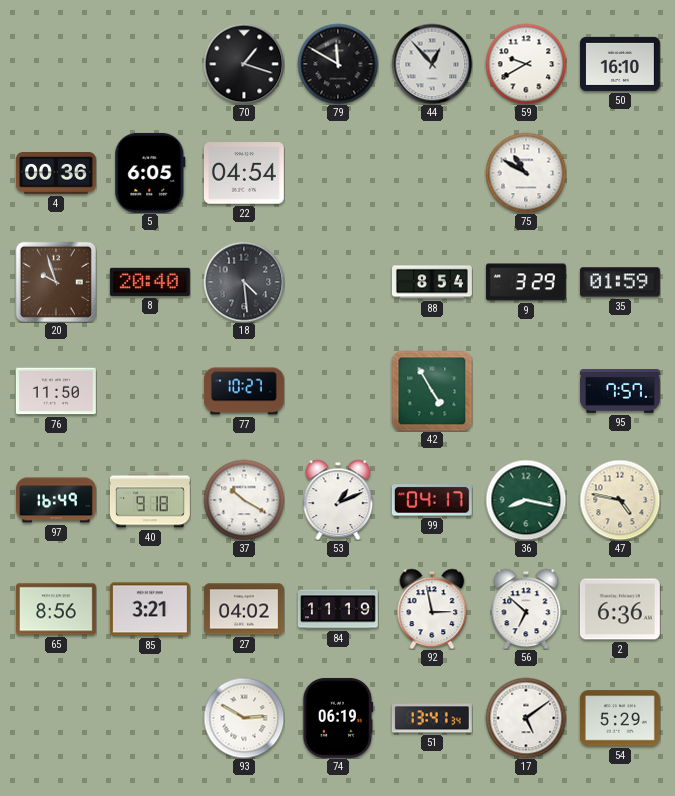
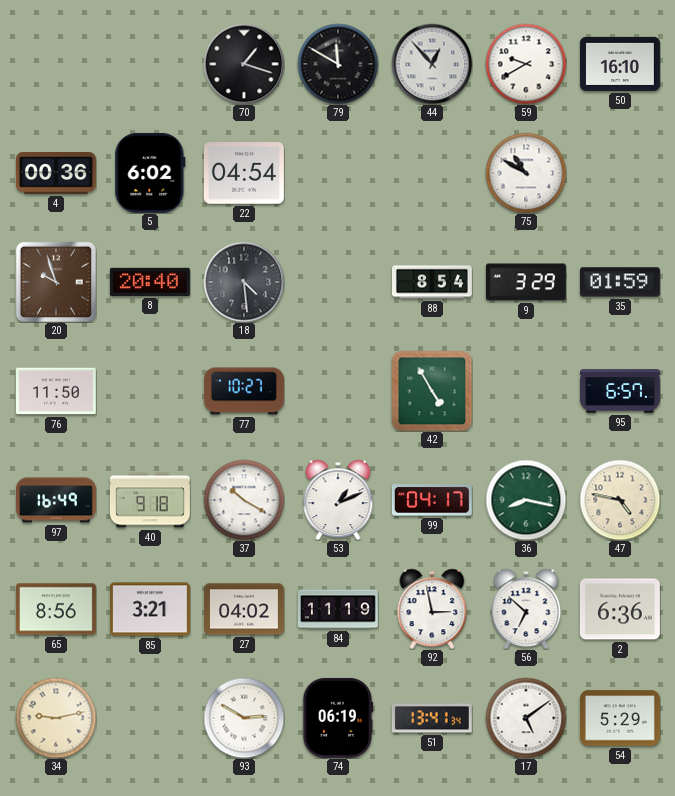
5: 6:05 -> 6:02
95: 7:57 -> 6:57
34: none -> 9:13
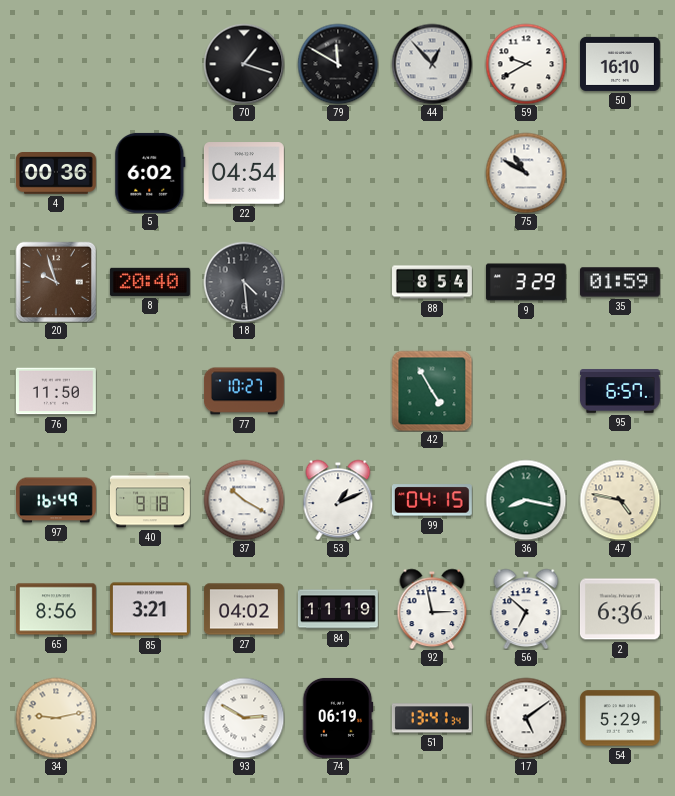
99: 04:17 -> 04:15
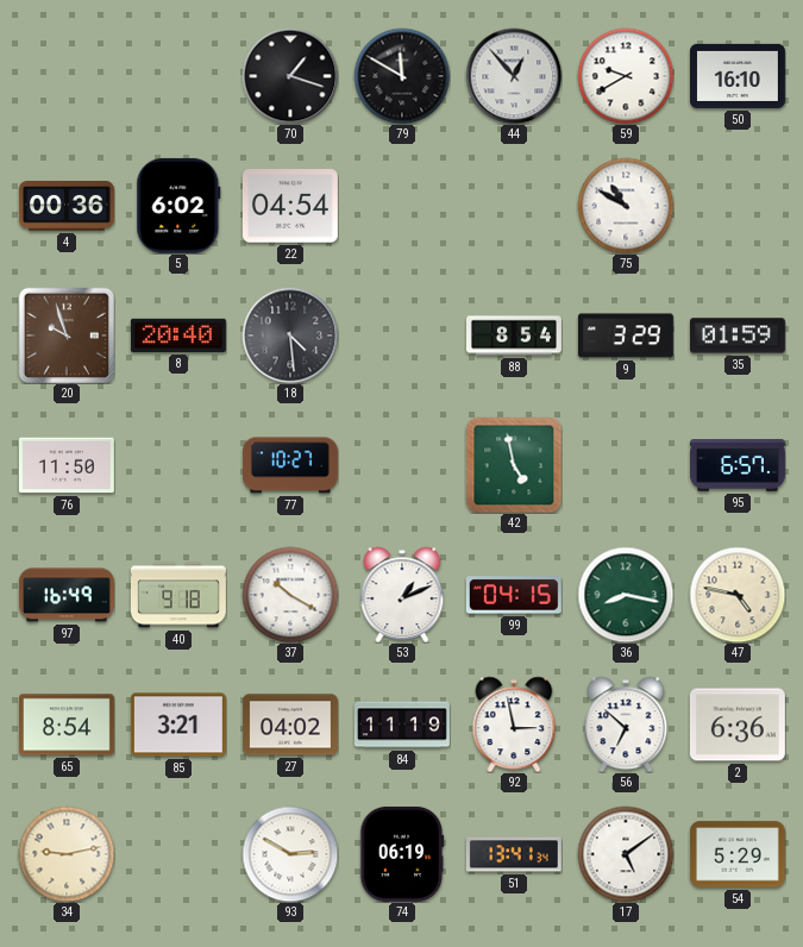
42: 4:55 -> 4:58
65: 8:56 -> 8:54
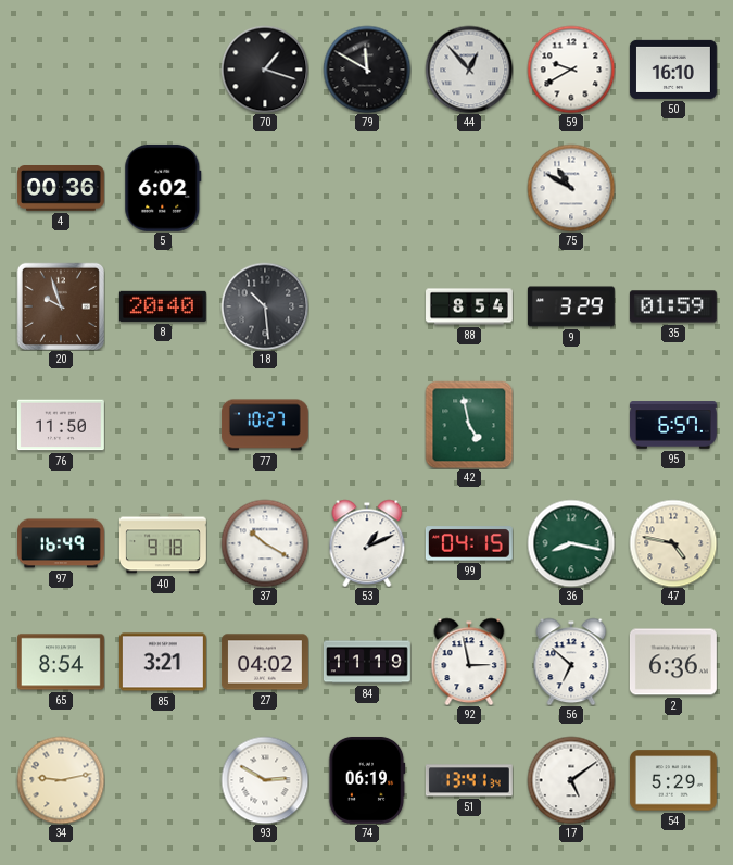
22: 04:54 -> none
18: 4:29 -> 10:29
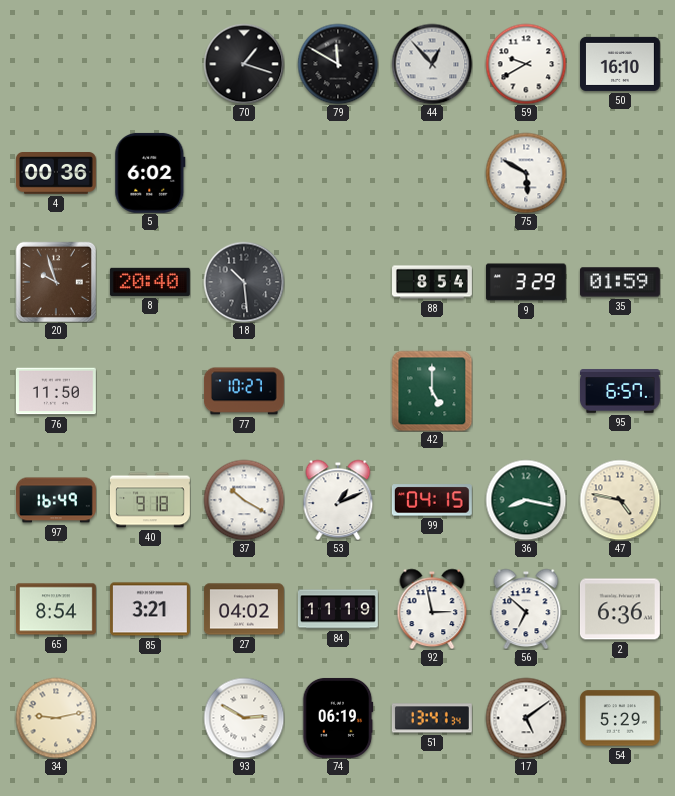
75: 10:50 -> 5:50
42: 4:58 -> 5:00
